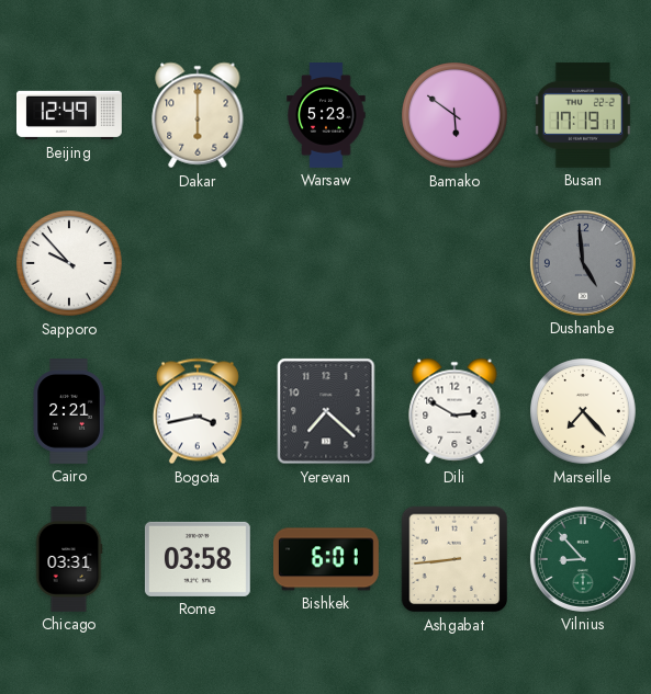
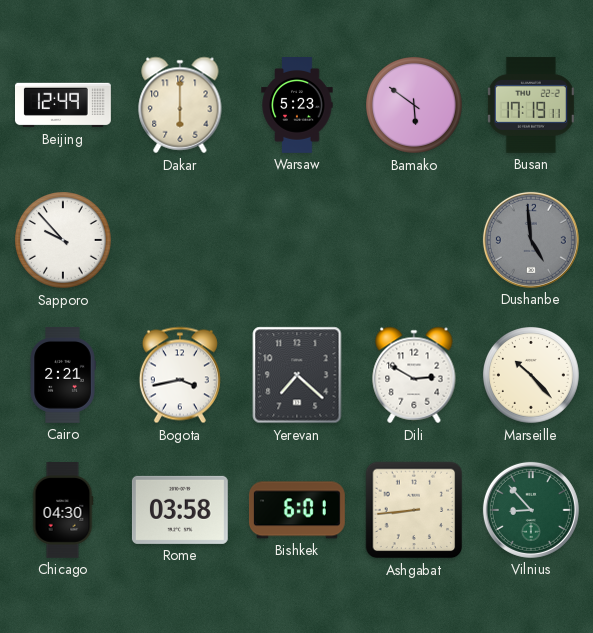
Marseille: 7:23 -> 10:23
Chicago: 03:31 -> 04:30
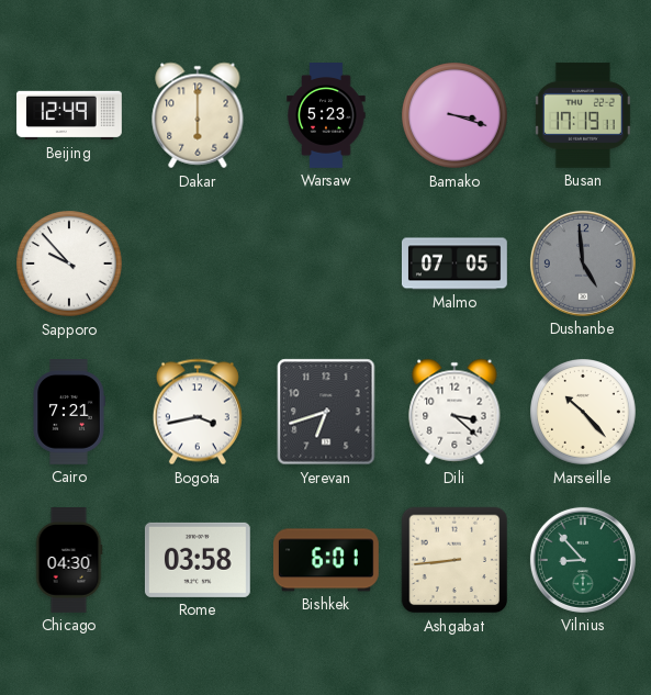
Bamako: 5:51 -> 3:18
Malmo: none -> 07:05
Cairo: 2:21 -> 7:21
Yerevan: 7:22 -> 6:42
Dili: 2:50 -> 3:22
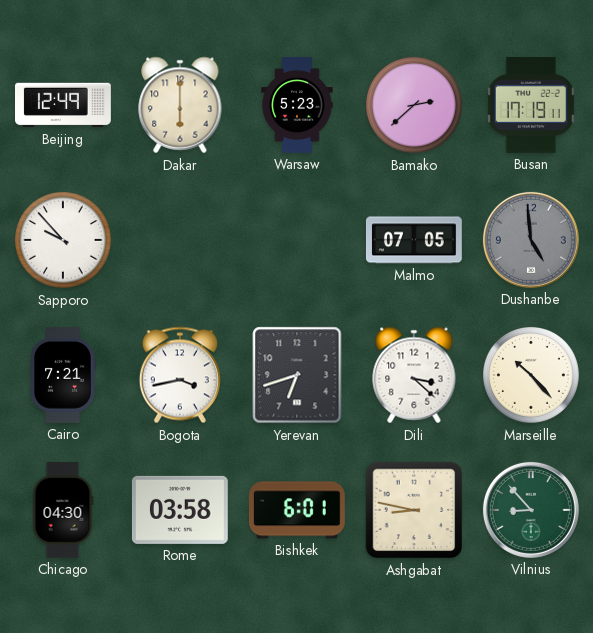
Bamako: 3:18 -> 2:38
Ashgabat: 8:44 -> 8:47
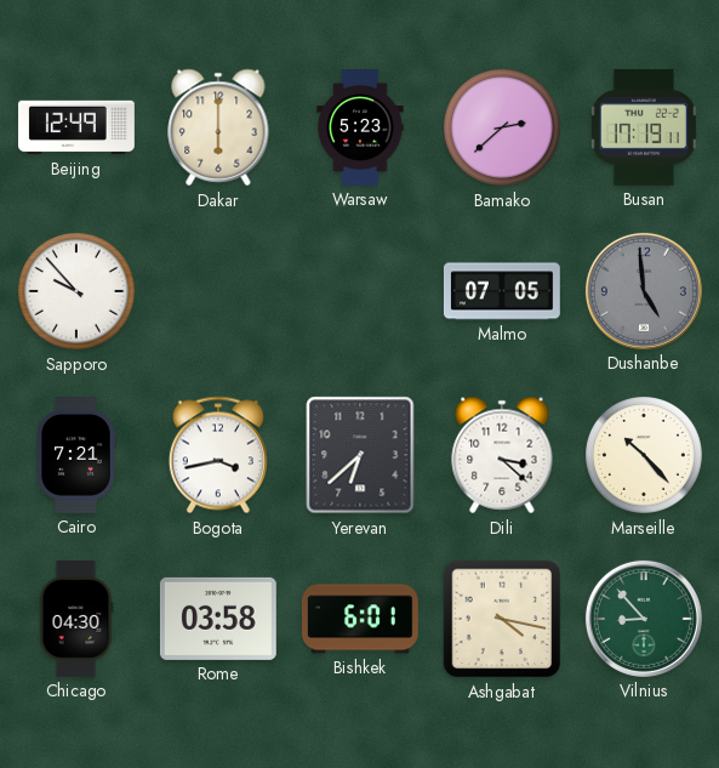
Yerevan: 6:42 -> 6:38
Ashgabat: 8:47 -> 4:17
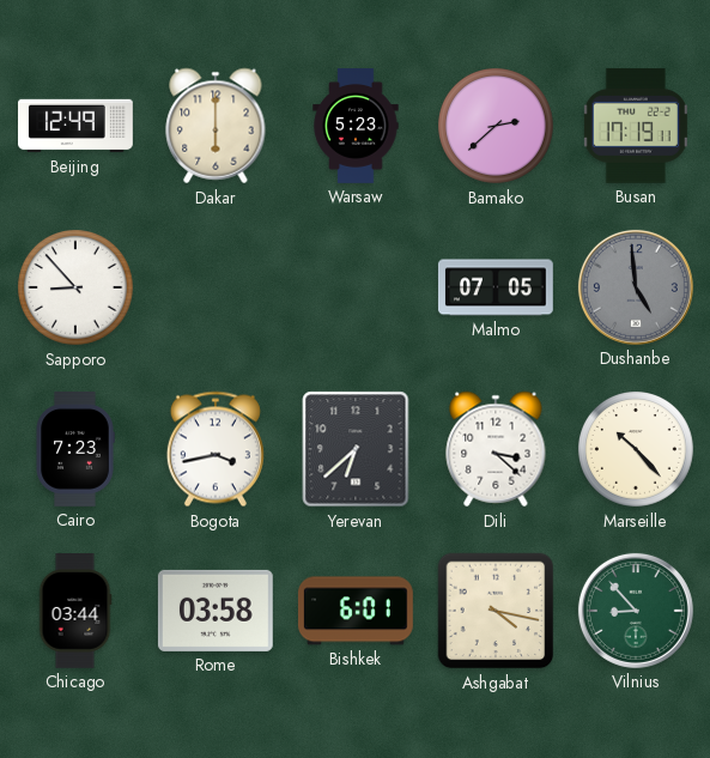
Sapporo: 9:53 -> 8:53
Cairo: 7:21 -> 7:23
Chicago: 04:30 -> 03:44
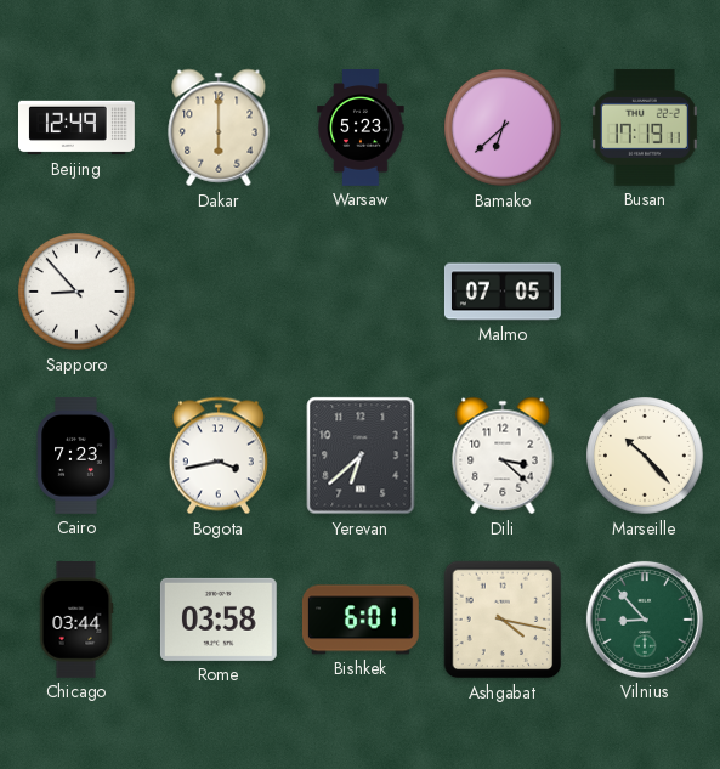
Bamako: 2:38 -> 6:38
Dushanbe: 4:59 -> none
